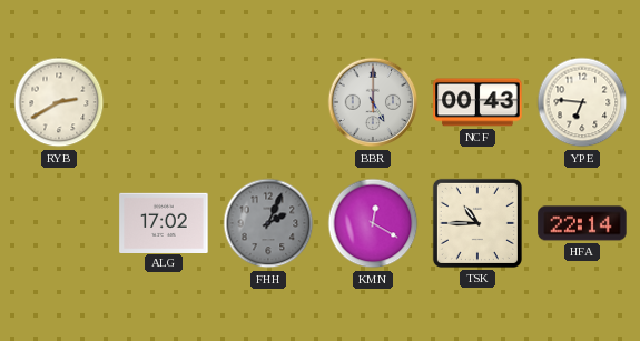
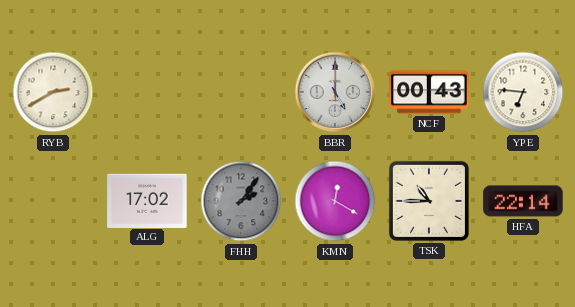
FHH: 2:04 -> 2:06
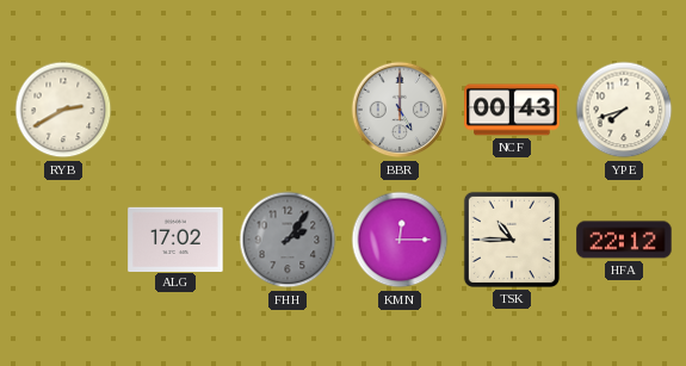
YPE: 6:46 -> 7:42
KMN: 12:20 -> 12:15
HFA: 22:14 -> 22:12
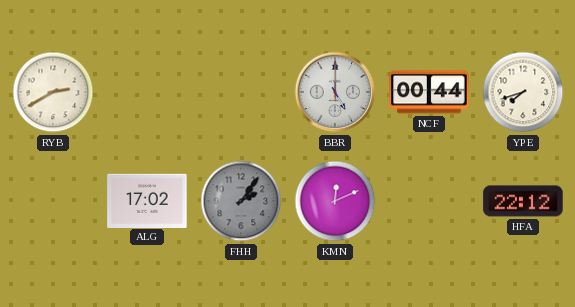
NCF: 00:43 -> 00:44
KMN: 12:15 -> 12:11
TSK: 10:45 -> none
